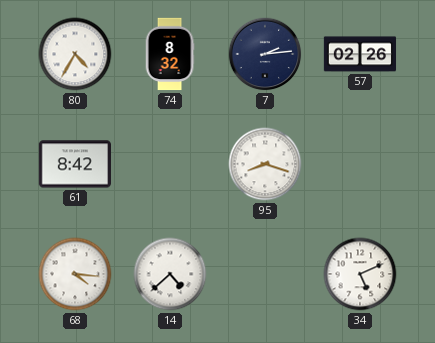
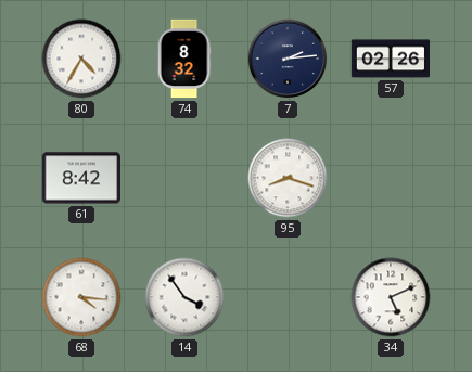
14: 4:38 -> 3:54
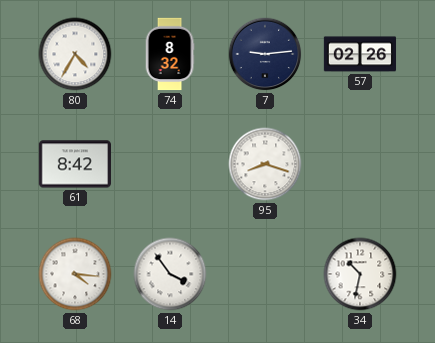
7: 2:14 -> 9:14
34: 5:11 -> 10:32
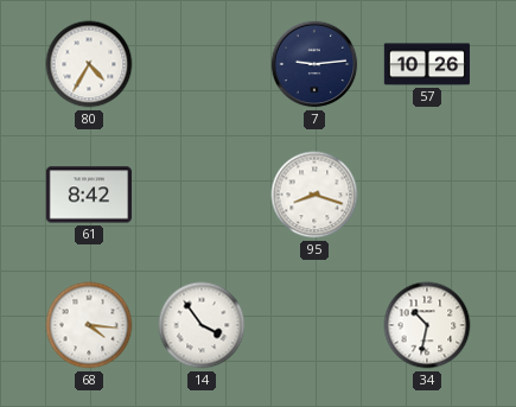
74: 8:32 -> none
57: 02:26 -> 10:26
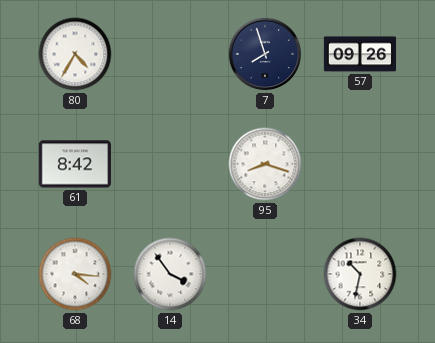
7: 9:14 -> 7:57
57: 10:26 -> 09:26
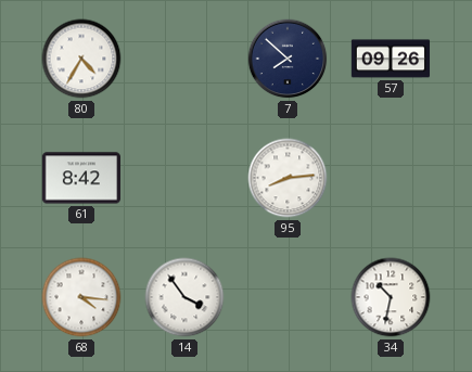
7: 7:57 -> 7:52
95: 8:18 -> 8:14
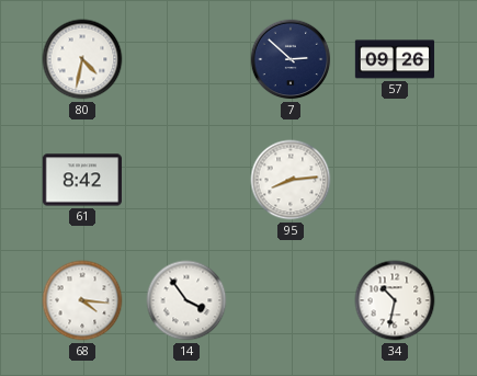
80: 4:35 -> 4:32
7: 7:52 -> 2:52
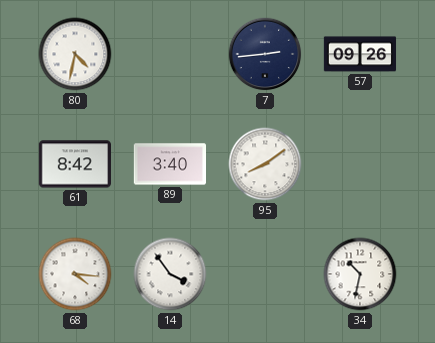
7: 2:52 -> 2:44
89: none -> 3:40
95: 8:14 -> 8:09
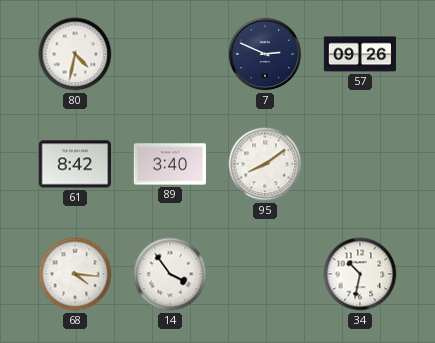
7: 2:44 -> 2:49
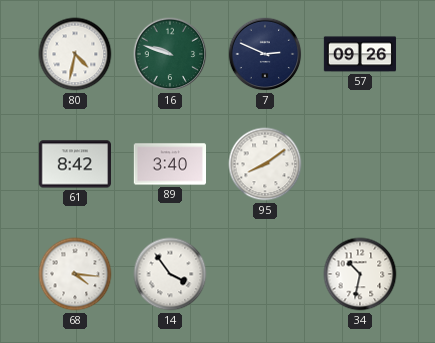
16: none -> 9:48
